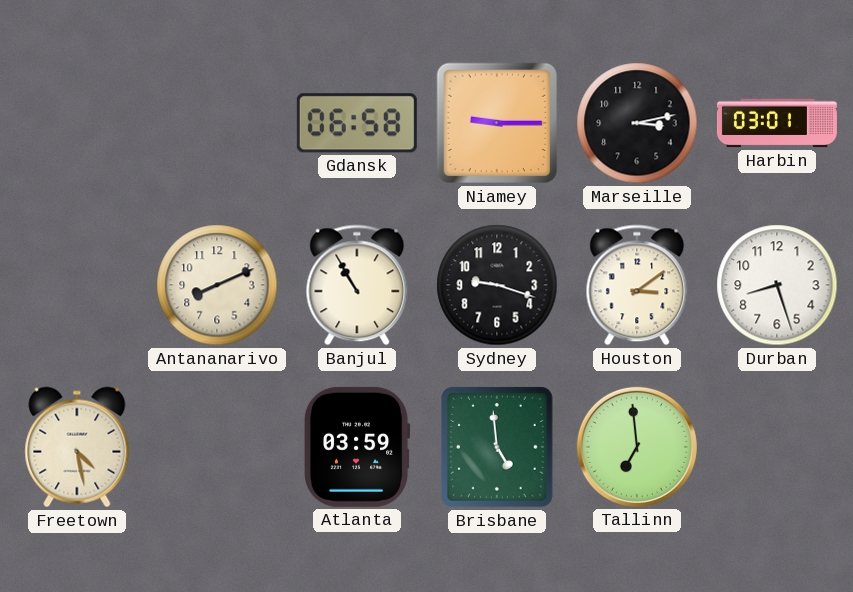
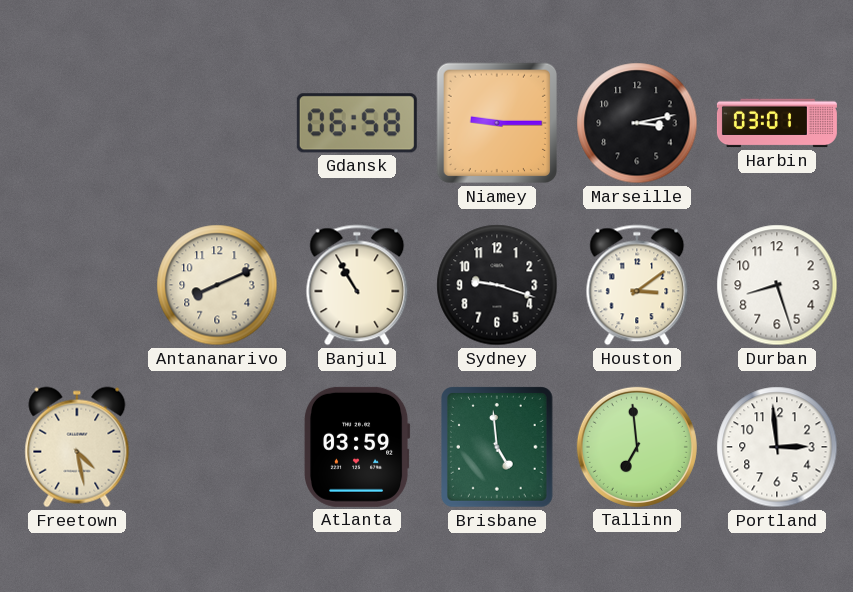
Portland: none -> 2:59
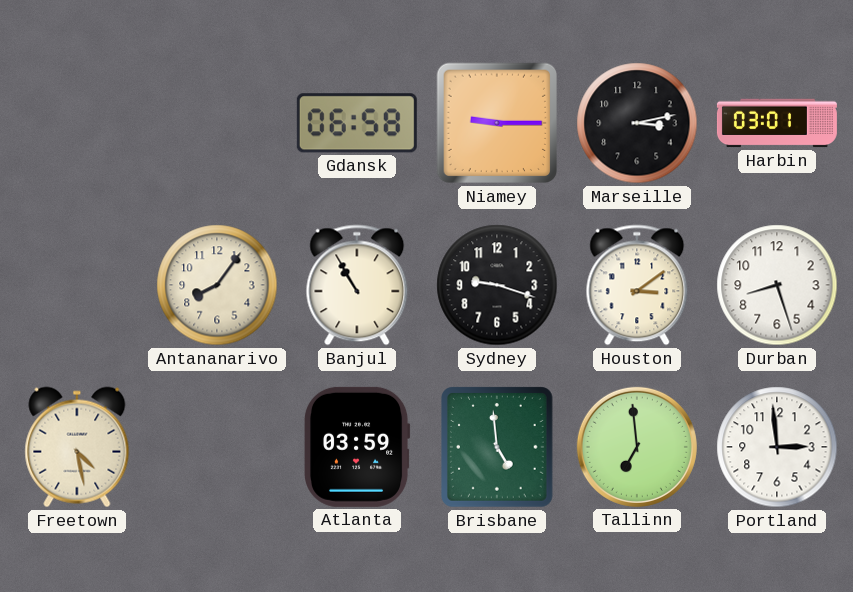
Antananarivo: 8:11 -> 8:06
